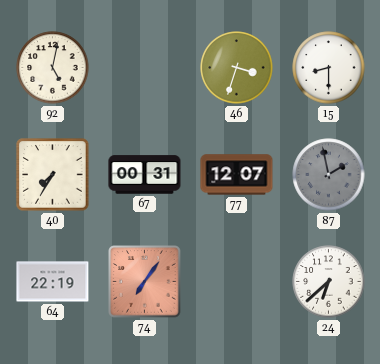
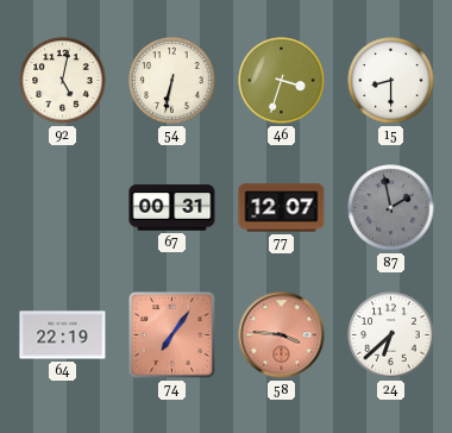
54: none -> 6:32
40: 7:35 -> none
58: none -> 3:46
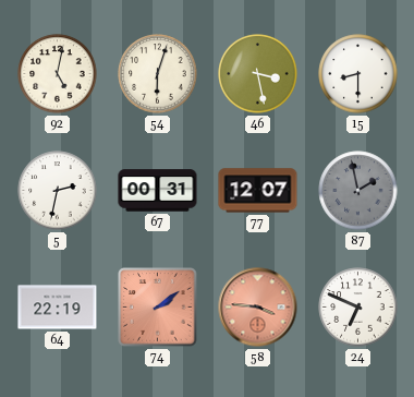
54: 6:32 -> 6:03
46: 3:33 -> 3:28
5: none -> 2:32
74: 7:06 -> 2:09
24: 6:38 -> 6:49
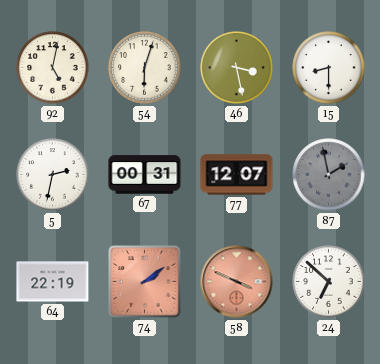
58: 3:46 -> 3:49
24: 6:49 -> 6:52
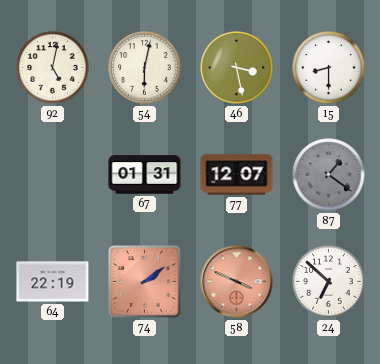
54: 6:03 -> 6:02
5: 2:32 -> none
67: 00:31 -> 01:31
87: 1:58 -> 1:21
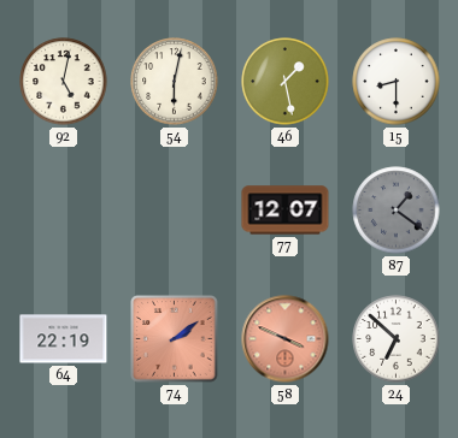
46: 3:28 -> 1:28
67: 01:31 -> none
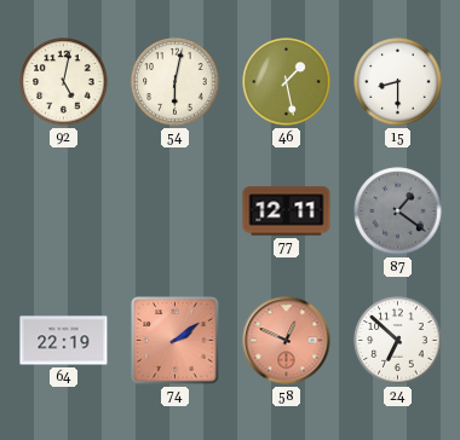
77: 12:07 -> 12:11
58: 3:49 -> 12:49
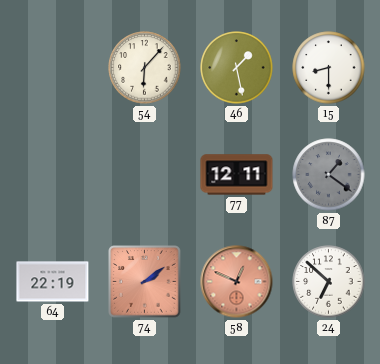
92: 5:02 -> none
54: 6:02 -> 6:07
